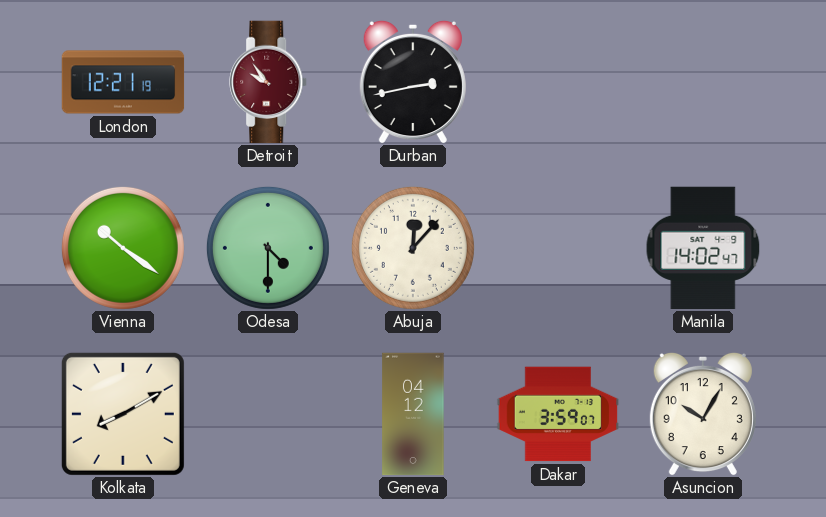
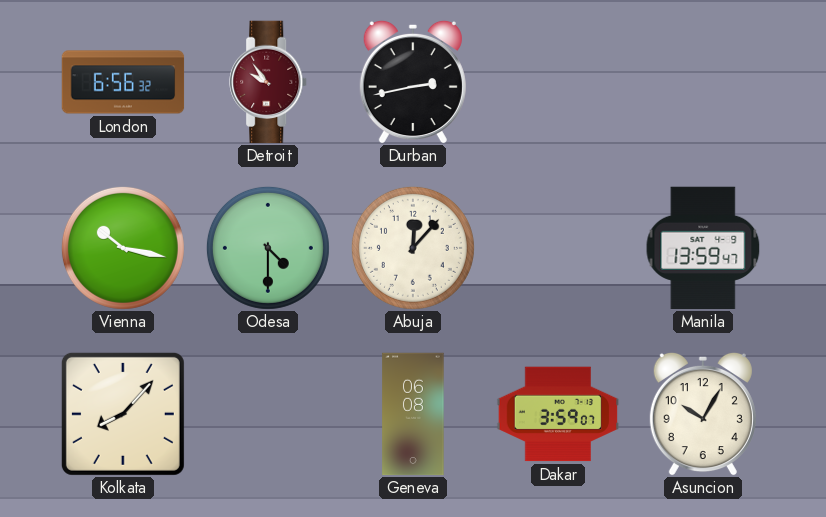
London: 12:21 -> 6:56
Vienna: 10:21 -> 10:17
Manila: 14:02 -> 13:59
Kolkata: 8:10 -> 8:07
Geneva: 04:12 -> 06:08
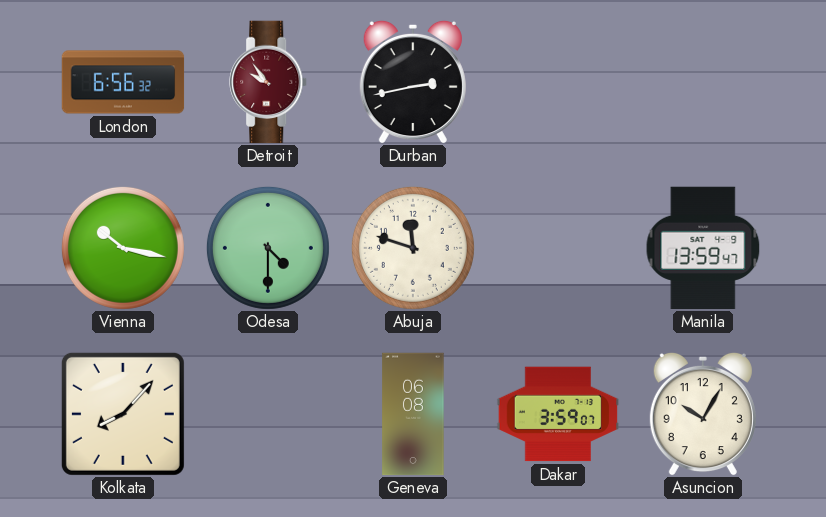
Abuja: 12:07 -> 11:48
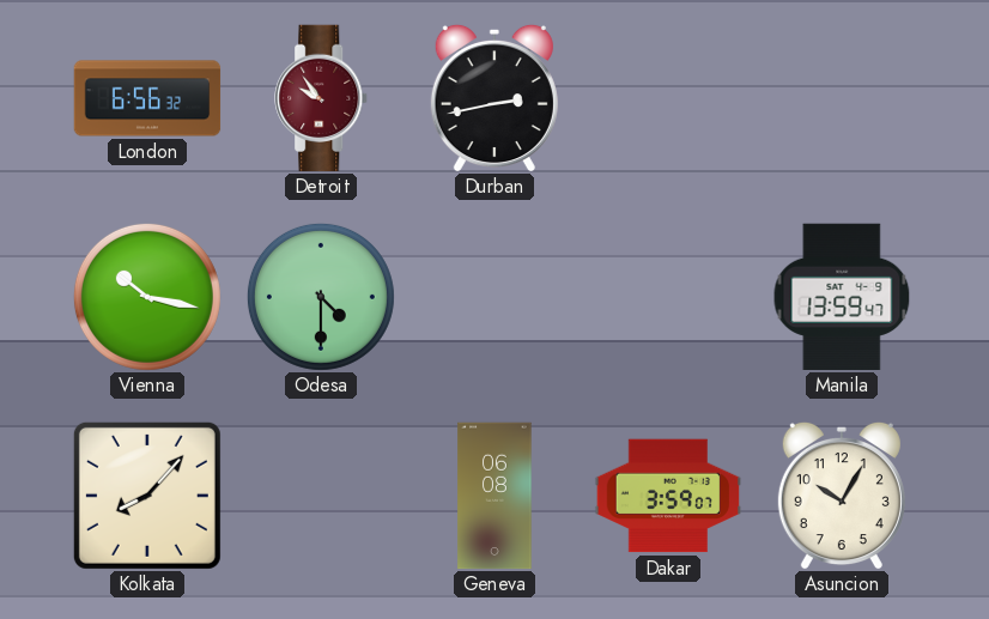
Abuja: 11:48 -> none
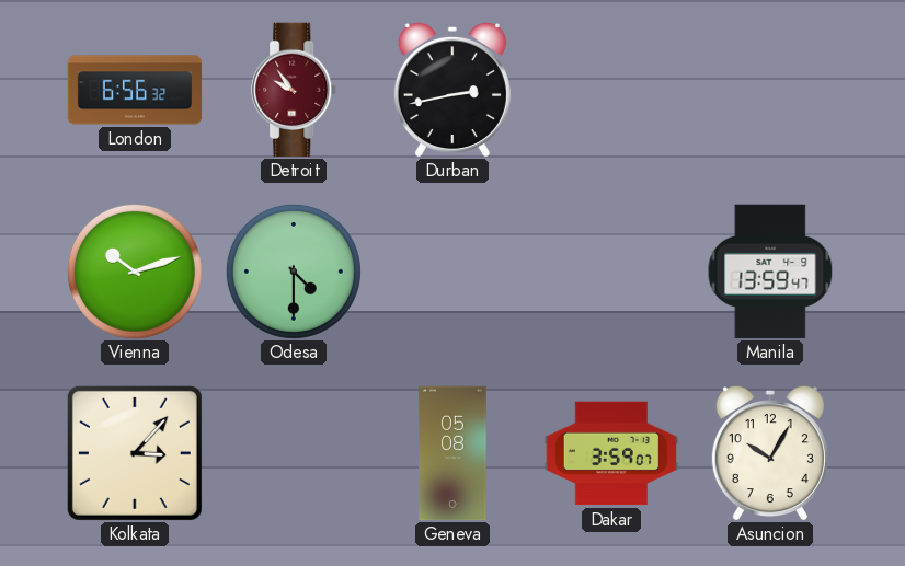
Vienna: 10:17 -> 10:12
Kolkata: 8:07 -> 3:07
Geneva: 06:08 -> 05:08
